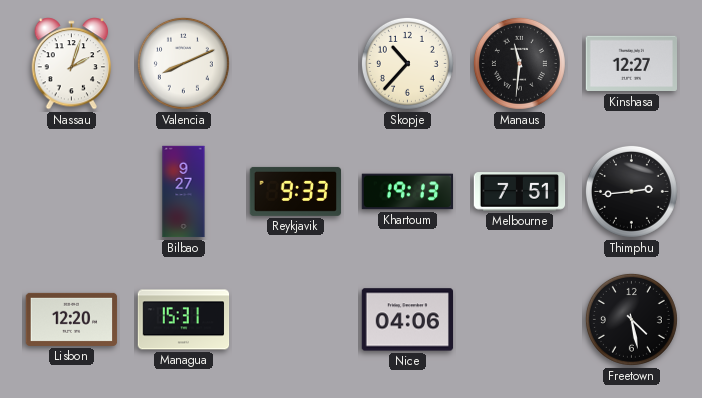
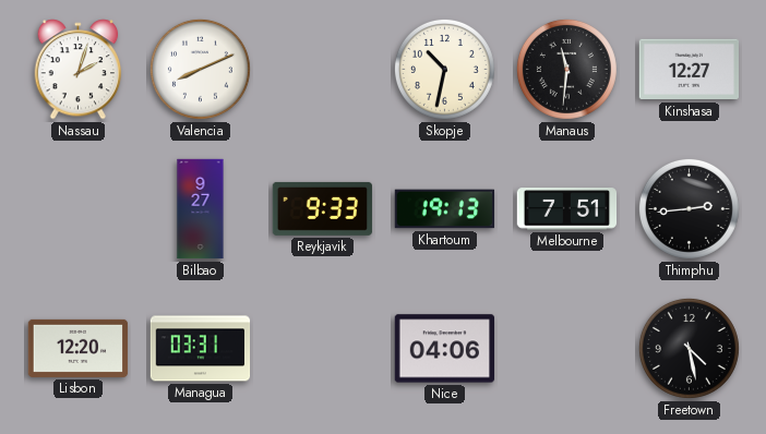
Skopje: 10:37 -> 10:32
Managua: 15:31 -> 03:31
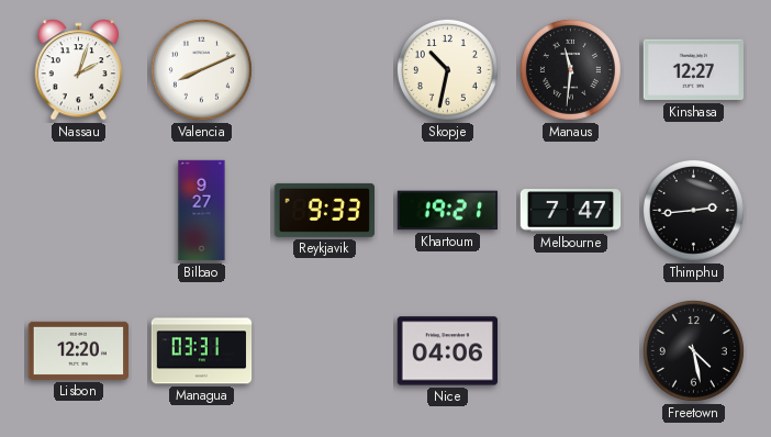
Khartoum: 19:13 -> 19:21
Melbourne: 7:51 -> 7:47
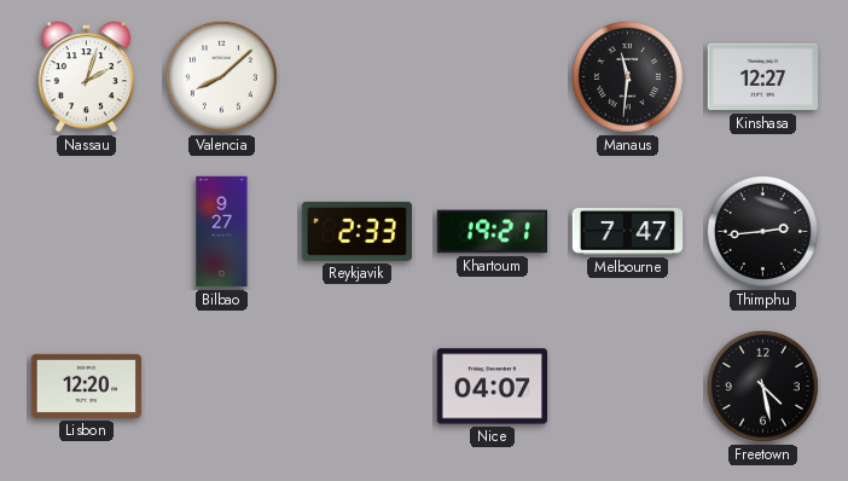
Valencia: 8:11 -> 8:08
Skopje: 10:32 -> none
Reykjavik: 9:33 -> 2:33
Managua: 03:31 -> none
Nice: 04:06 -> 04:07
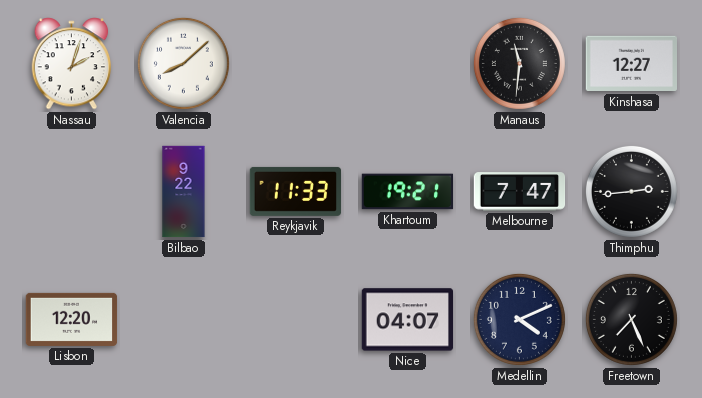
Bilbao: 9:27 -> 9:22
Reykjavik: 2:33 -> 11:33
Medellin: none -> 4:11
Freetown: 4:28 -> 7:26
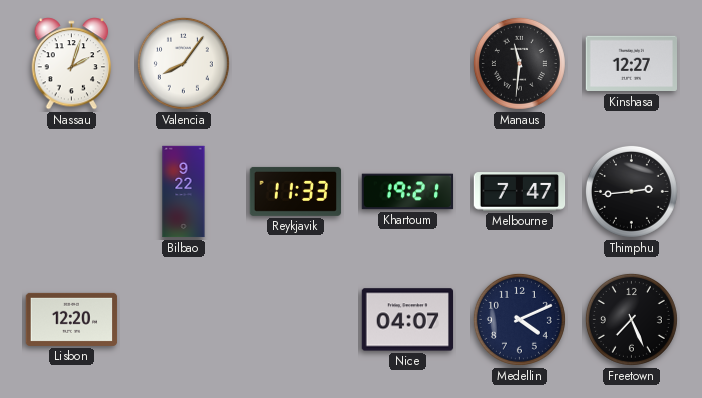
Valencia: 8:08 -> 8:06
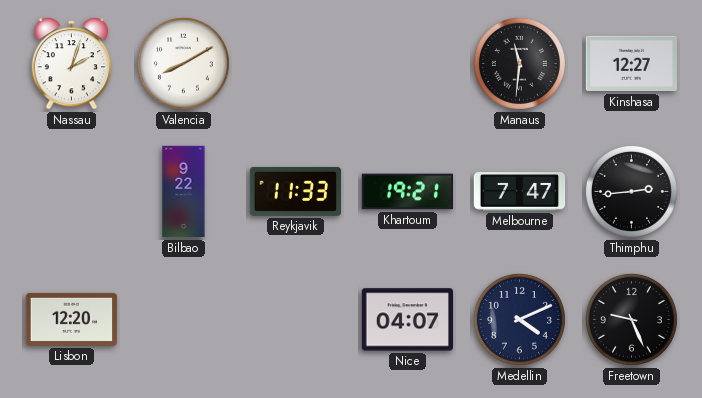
Valencia: 8:06 -> 8:10
Freetown: 7:26 -> 9:26
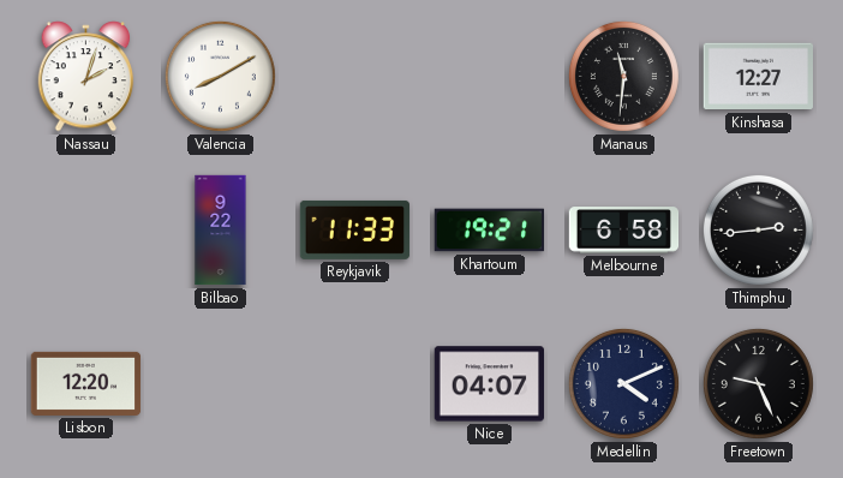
Melbourne: 7:47 -> 6:58
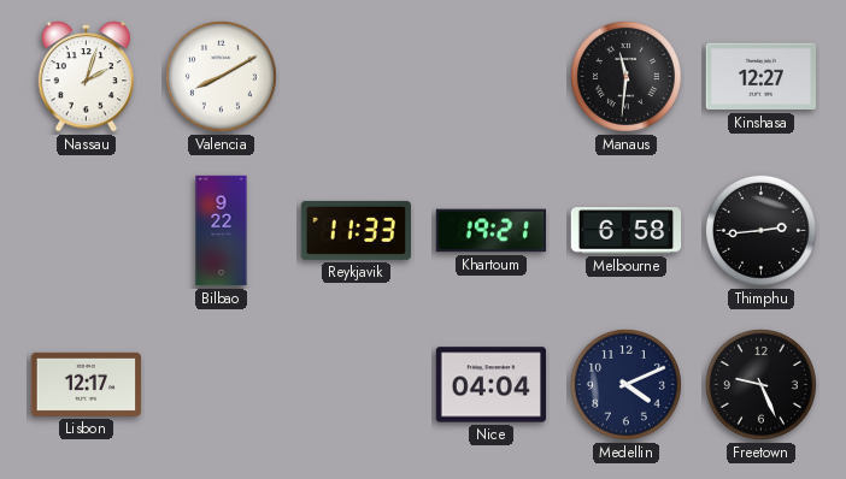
Lisbon: 12:20 -> 12:17
Nice: 04:07 -> 04:04
